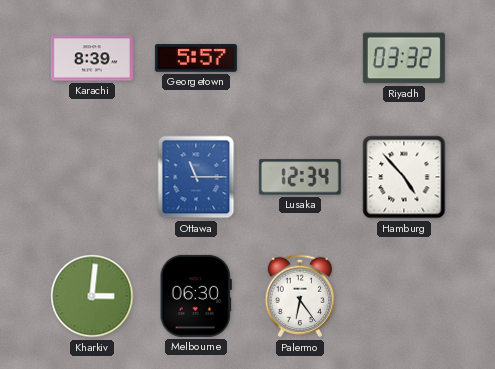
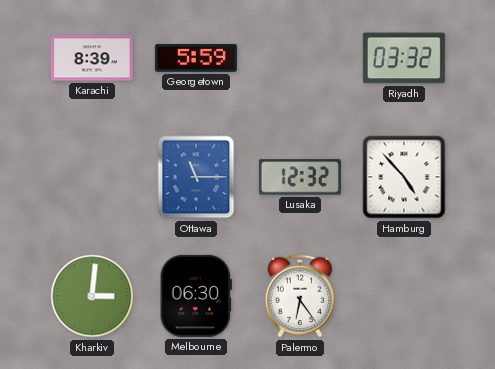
Georgetown: 5:57 -> 5:59
Lusaka: 12:34 -> 12:32
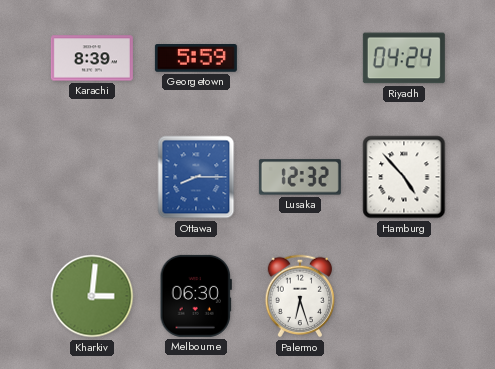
Riyadh: 03:32 -> 04:24
Ottawa: 11:15 -> 8:15
Palermo: 6:24 -> 6:27
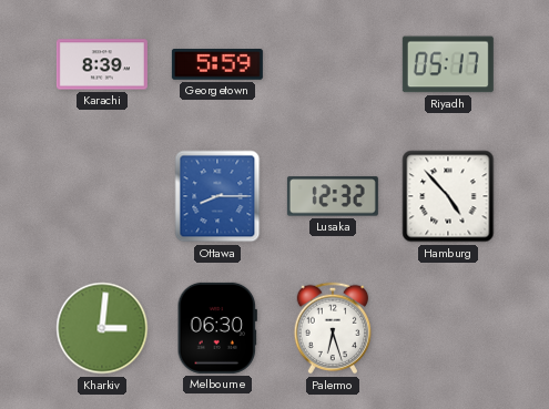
Riyadh: 04:24 -> 05:17
